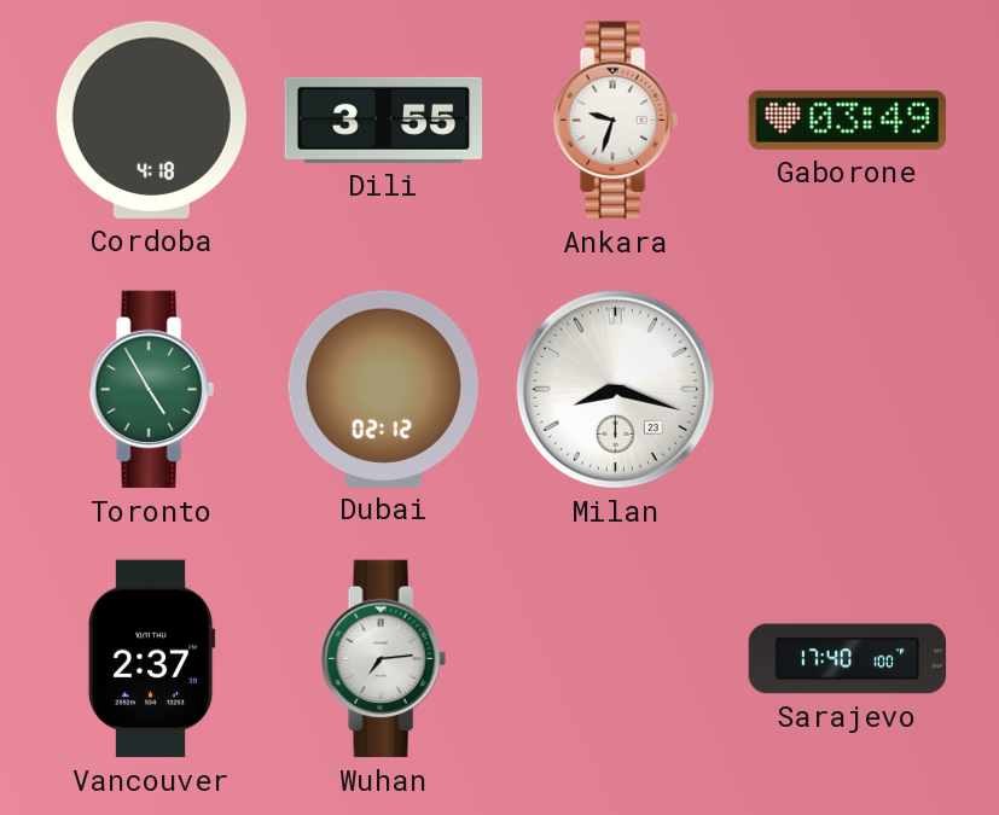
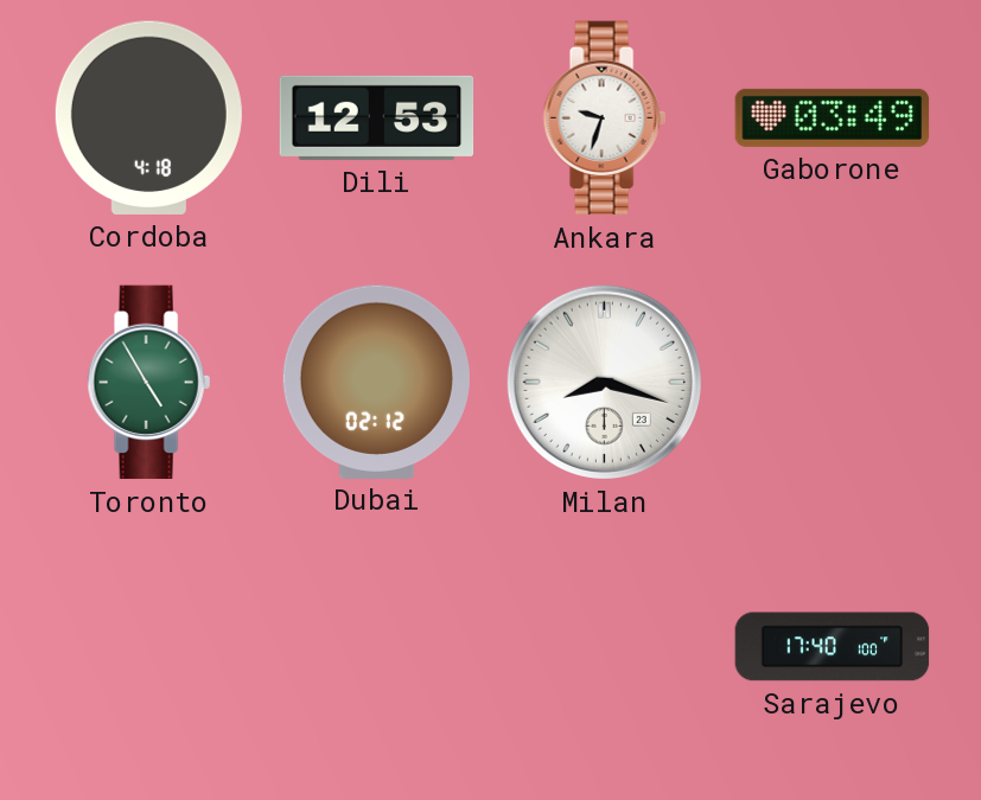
Dili: 3:55 -> 12:53
Vancouver: 2:37 -> none
Wuhan: 7:14 -> none
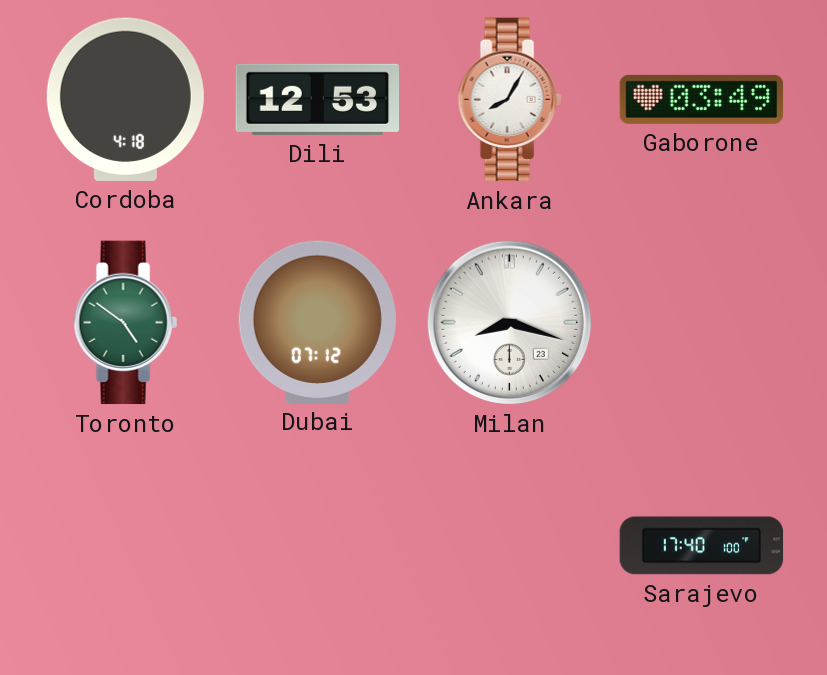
Ankara: 9:33 -> 8:05
Toronto: 4:55 -> 4:51
Dubai: 02:12 -> 07:12
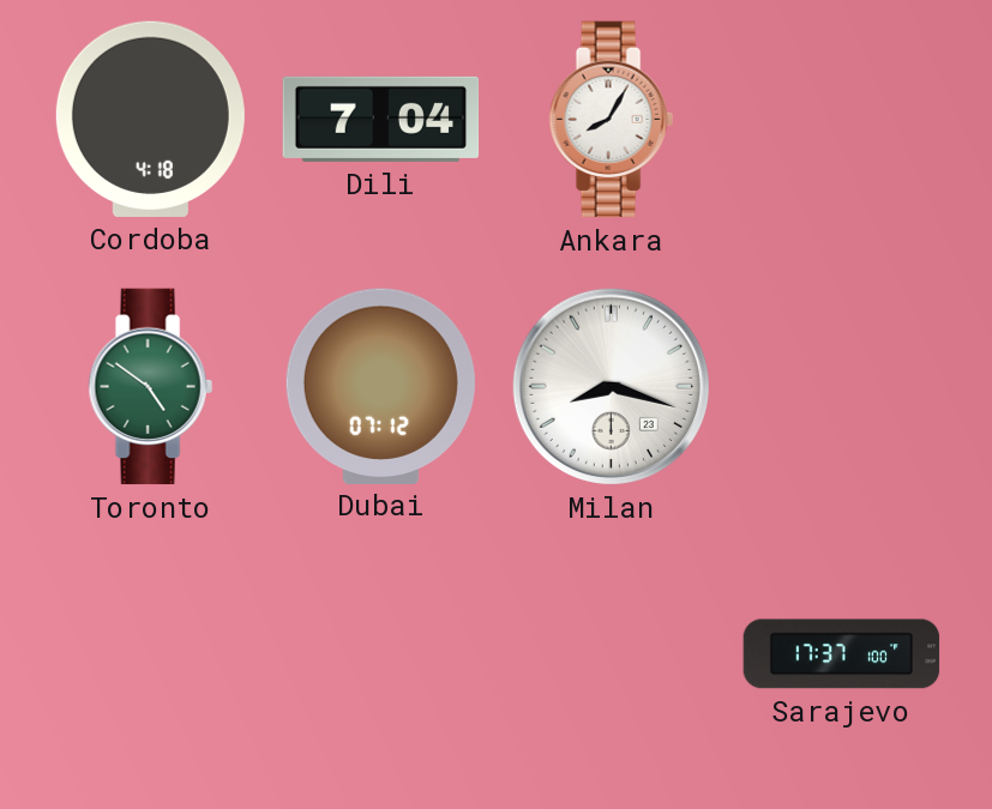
Dili: 12:53 -> 7:04
Gaborone: 03:49 -> none
Sarajevo: 17:40 -> 17:37
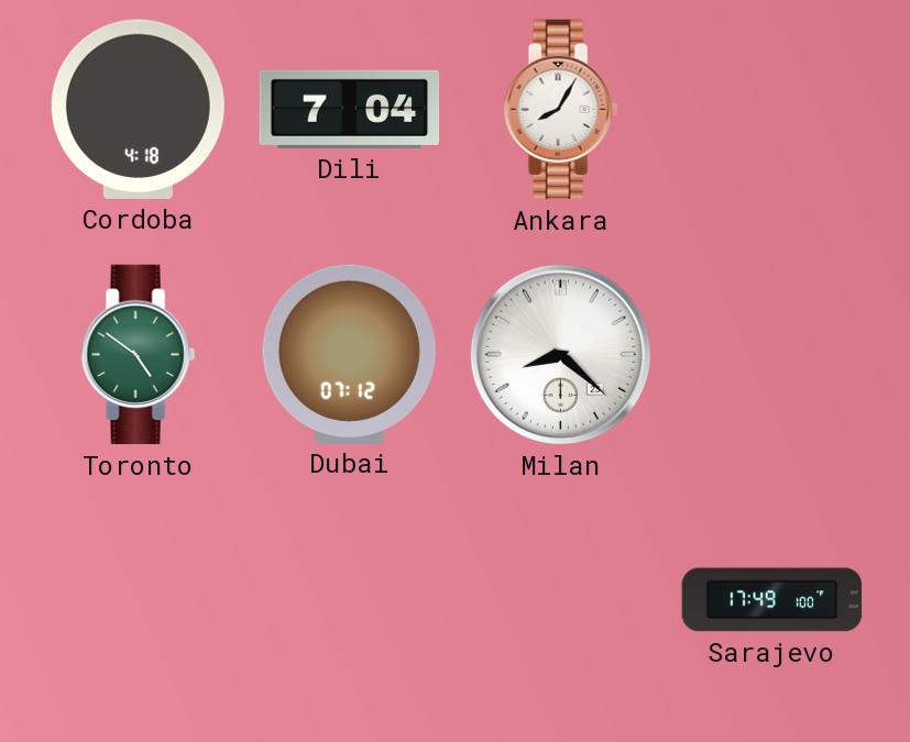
Milan: 8:18 -> 8:22
Sarajevo: 17:37 -> 17:49
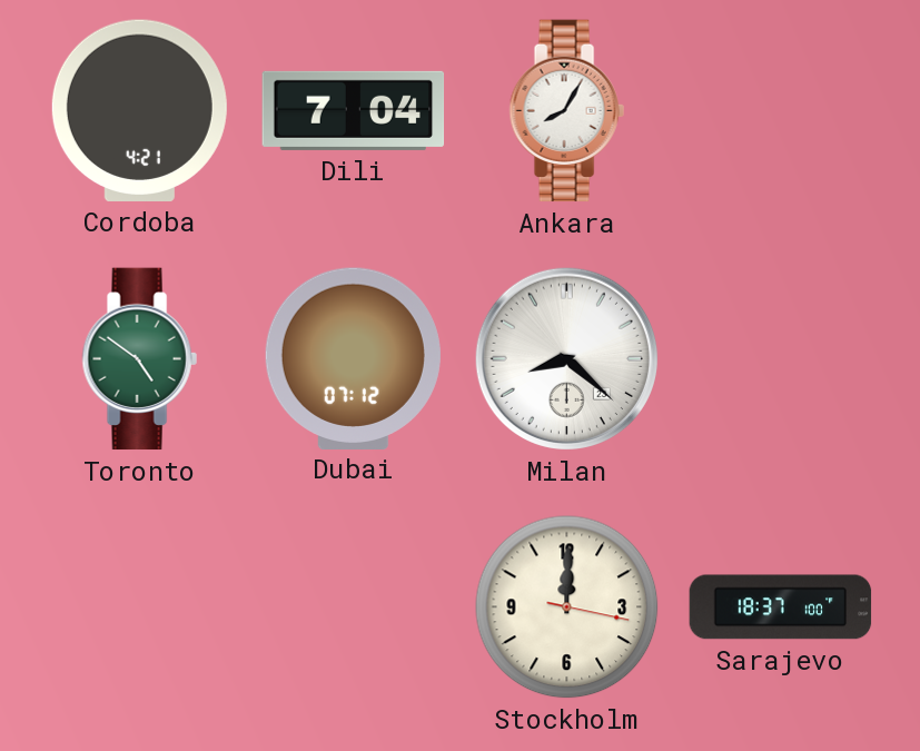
Cordoba: 4:18 -> 4:21
Stockholm: none -> 12:00
Sarajevo: 17:49 -> 18:37
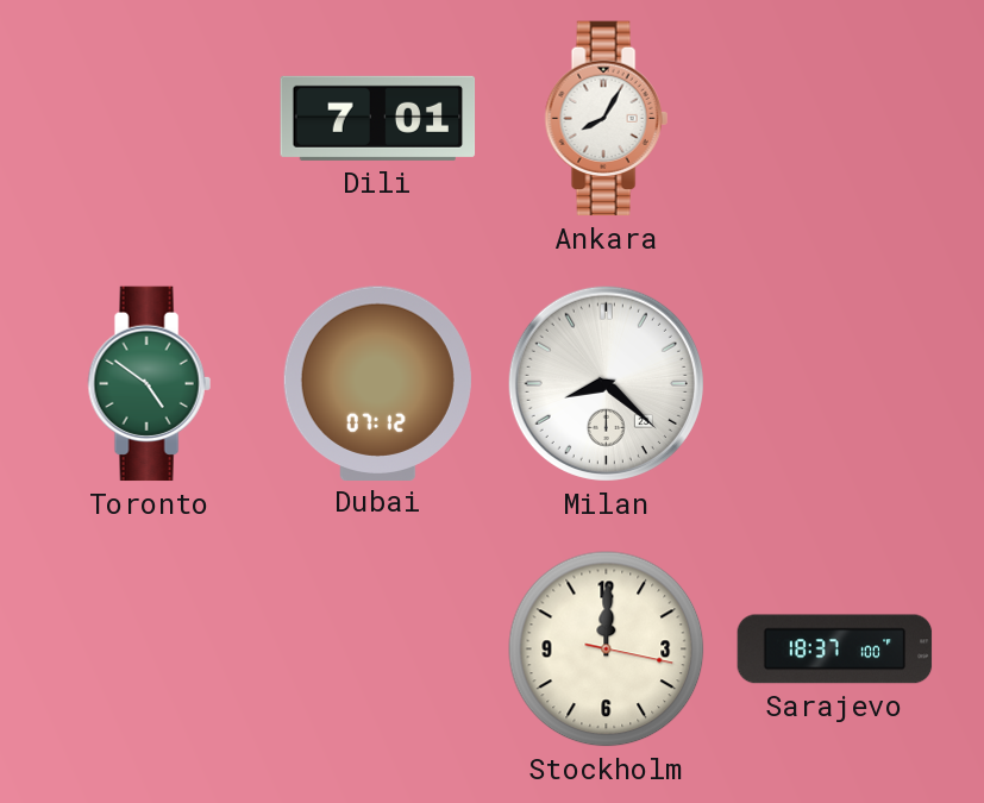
Cordoba: 4:21 -> none
Dili: 7:04 -> 7:01
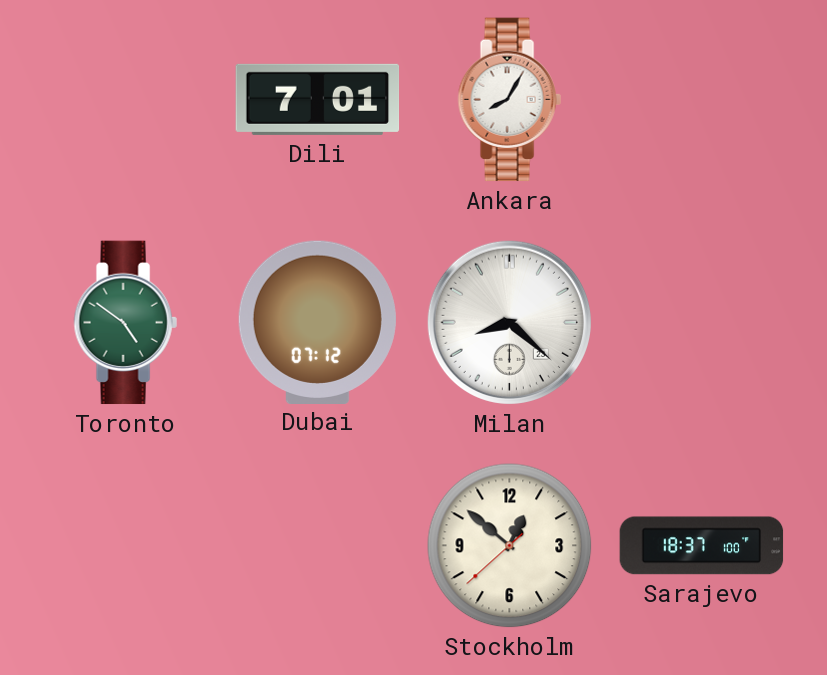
Stockholm: 12:00 -> 12:51
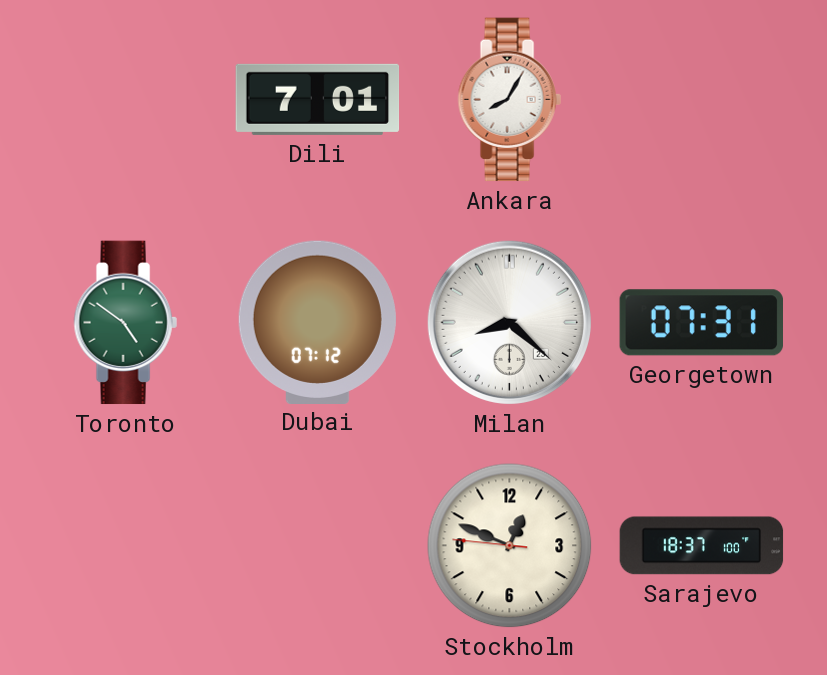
Georgetown: none -> 07:31
Stockholm: 12:51 -> 12:48
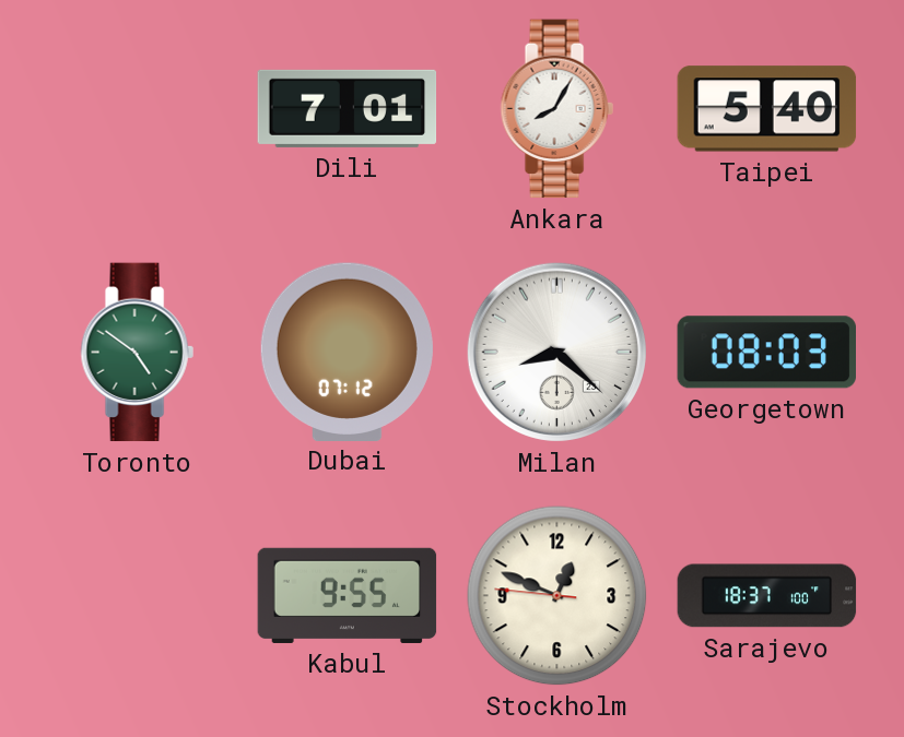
Taipei: none -> 5:40
Georgetown: 07:31 -> 08:03
Kabul: none -> 9:55
